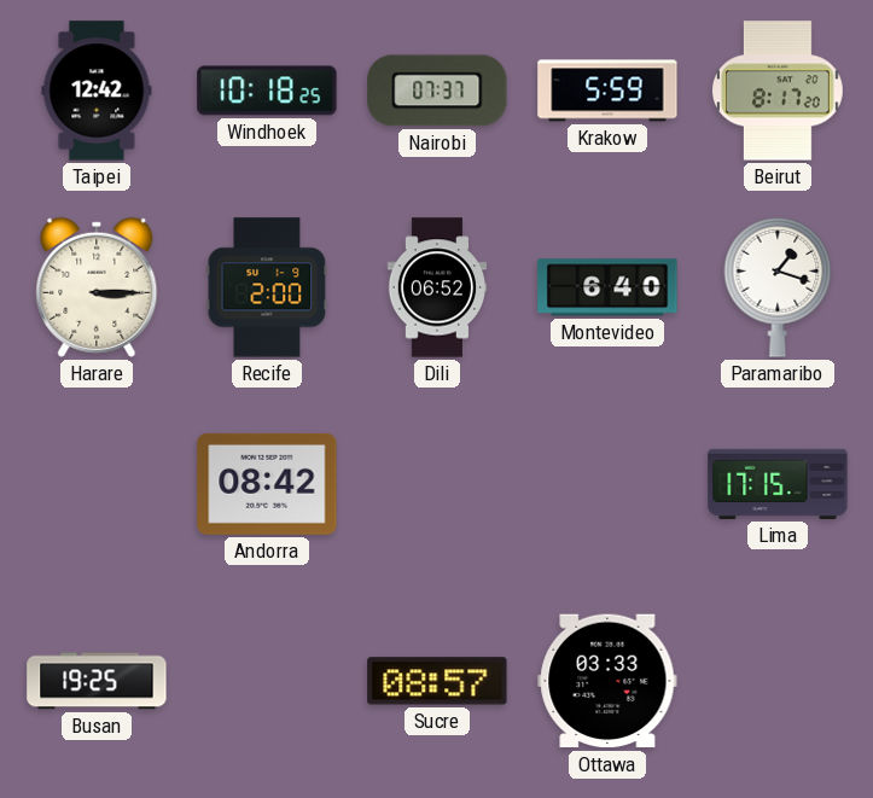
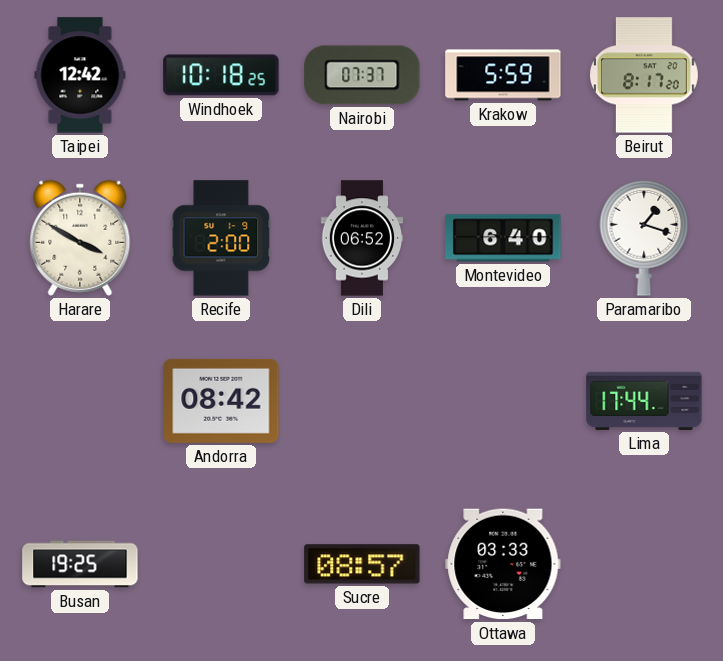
Harare: 3:15 -> 3:50
Lima: 17:15 -> 17:44
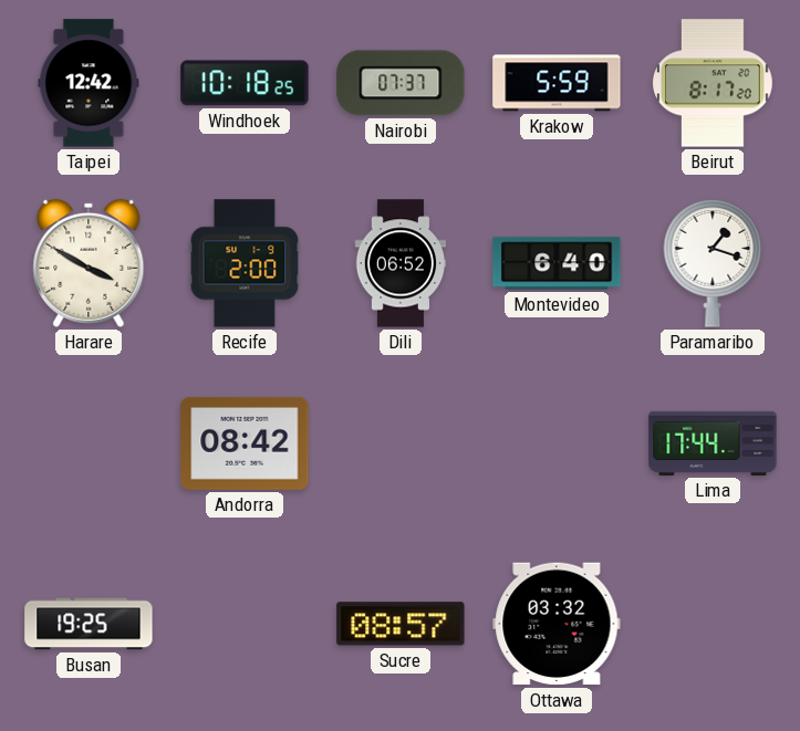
Ottawa: 03:33 -> 03:32
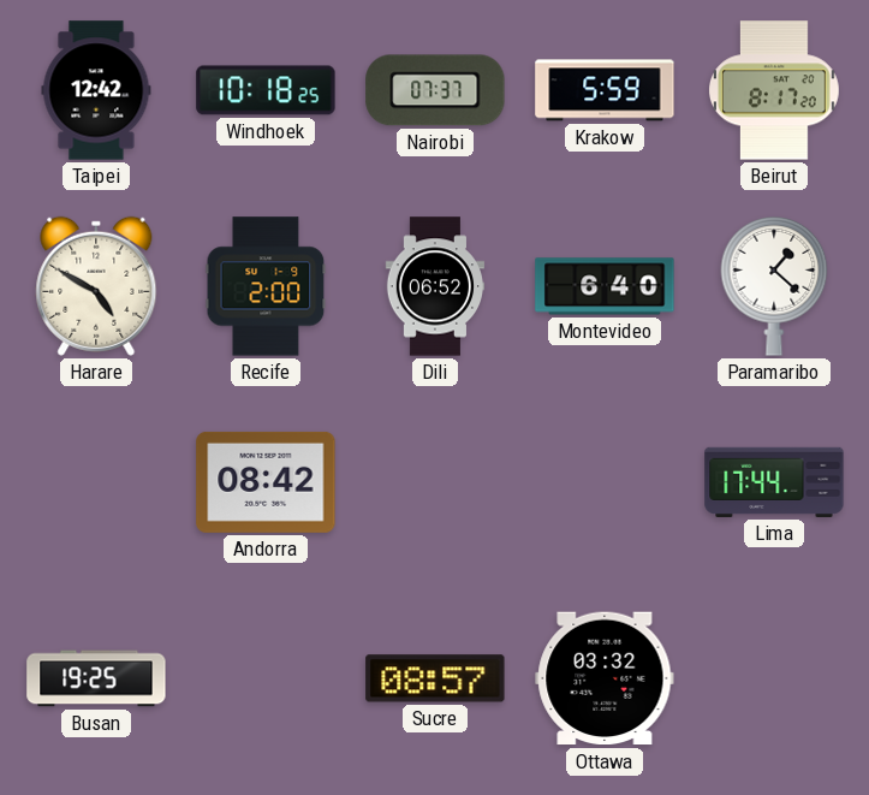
Harare: 3:50 -> 4:50
Paramaribo: 1:18 -> 1:22
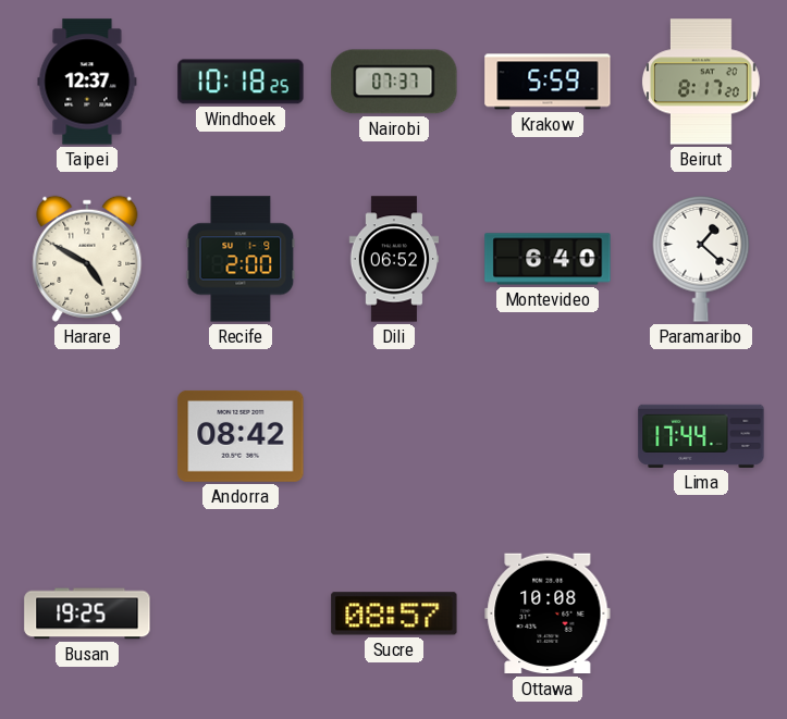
Taipei: 12:42 -> 12:37
Ottawa: 03:32 -> 10:08
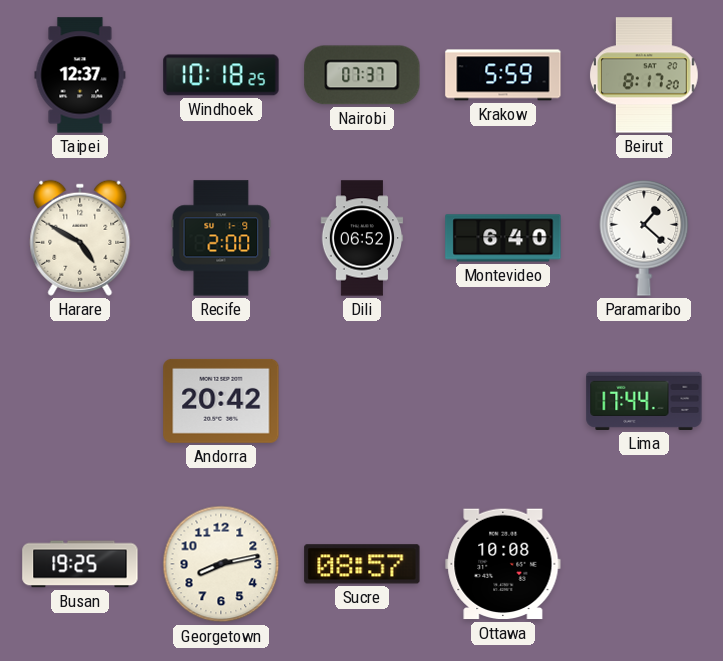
Andorra: 08:42 -> 20:42
Georgetown: none -> 8:13
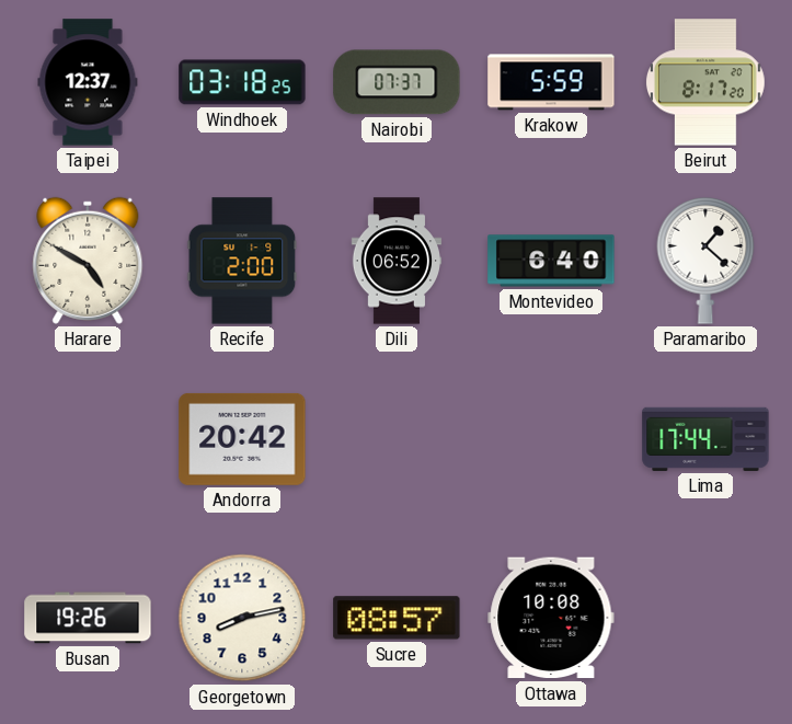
Windhoek: 10:18 -> 03:18
Busan: 19:25 -> 19:26
